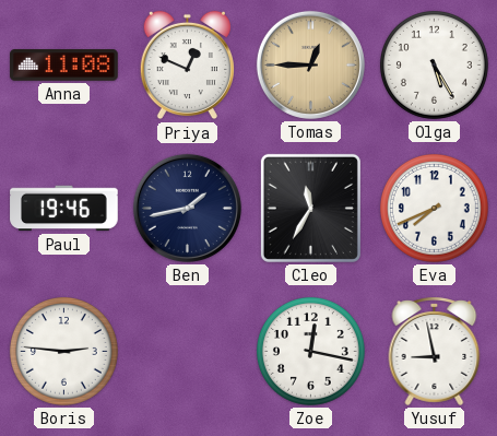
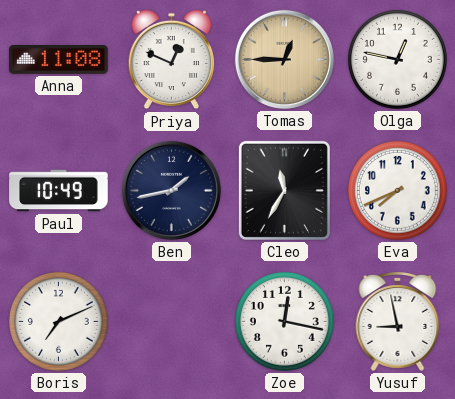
Olga: 5:25 -> 12:47
Paul: 19:46 -> 10:49
Boris: 2:46 -> 7:11
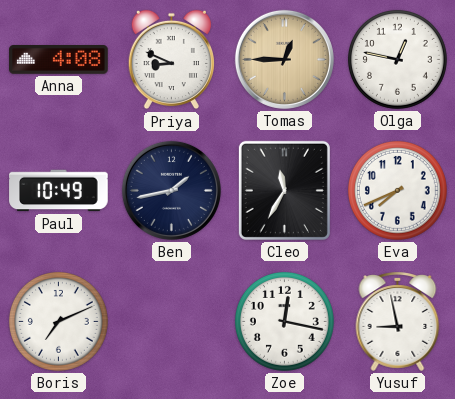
Anna: 11:08 -> 4:08
Priya: 12:49 -> 8:49
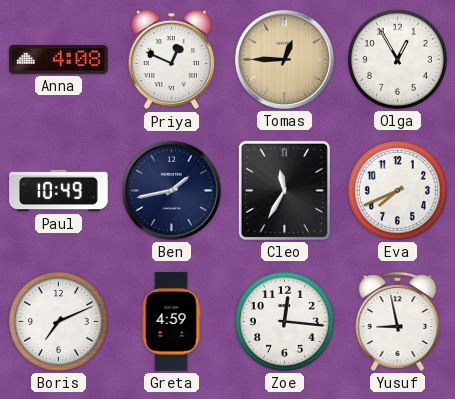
Priya: 8:49 -> 12:49
Olga: 12:47 -> 12:55
Greta: none -> 4:59
Zoe: 12:17 -> 12:16
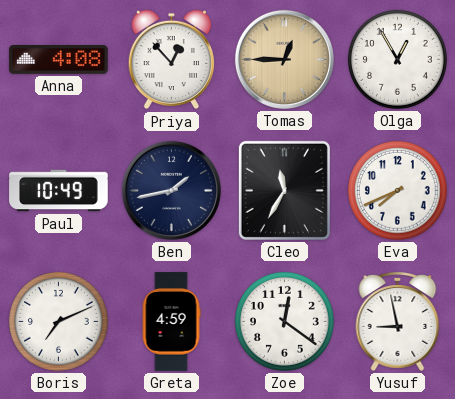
Priya: 12:49 -> 12:53
Zoe: 12:16 -> 12:21
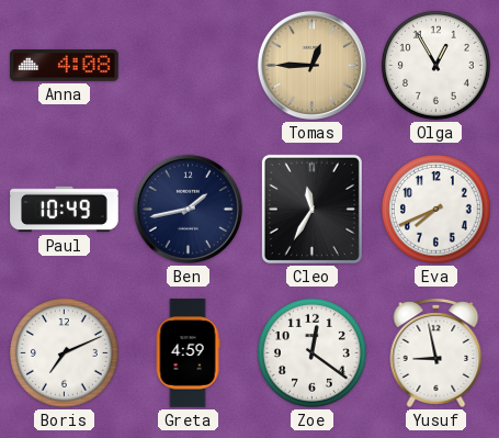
Priya: 12:53 -> none
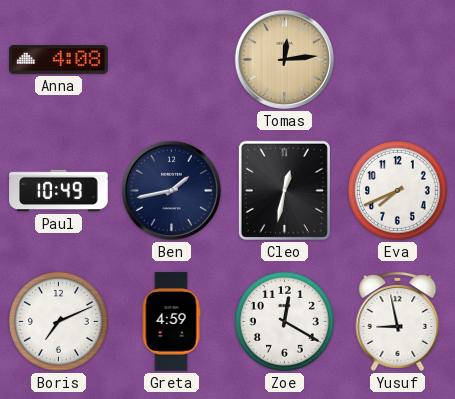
Tomas: 12:45 -> 12:14
Olga: 12:55 -> none
Cleo: 11:35 -> 12:32
Zoe: 12:21 -> 12:20
